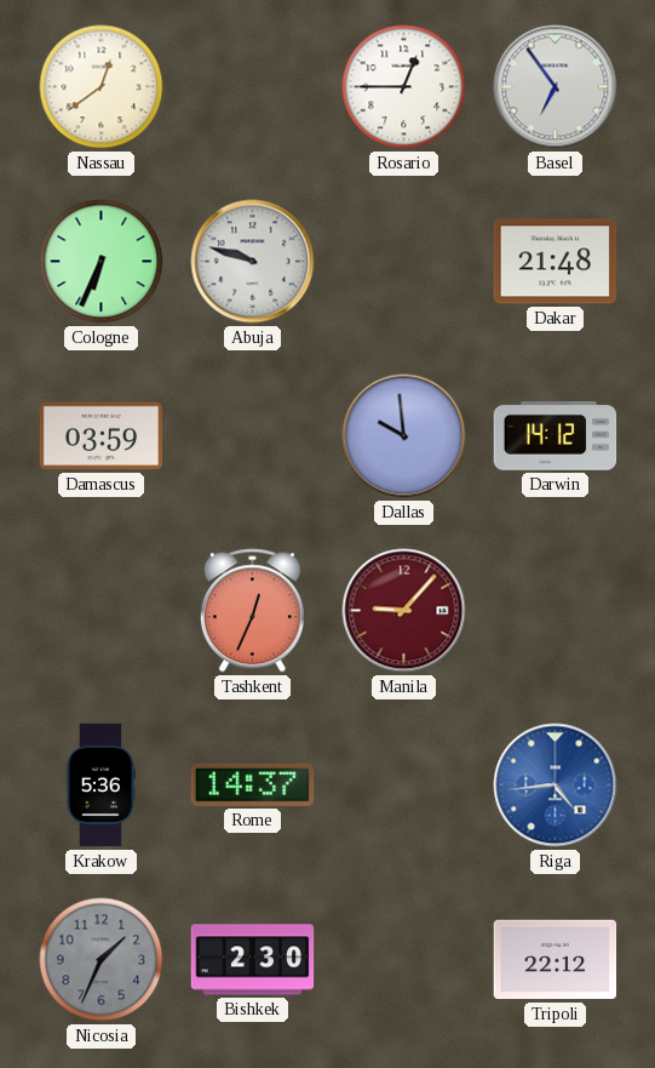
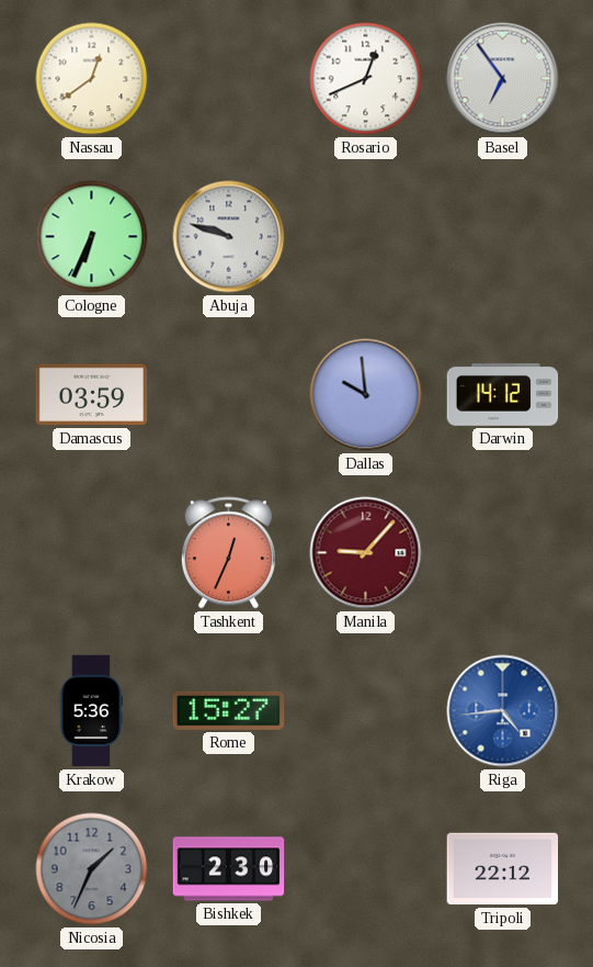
Rosario: 12:45 -> 12:41
Dakar: 21:48 -> none
Rome: 14:37 -> 15:27
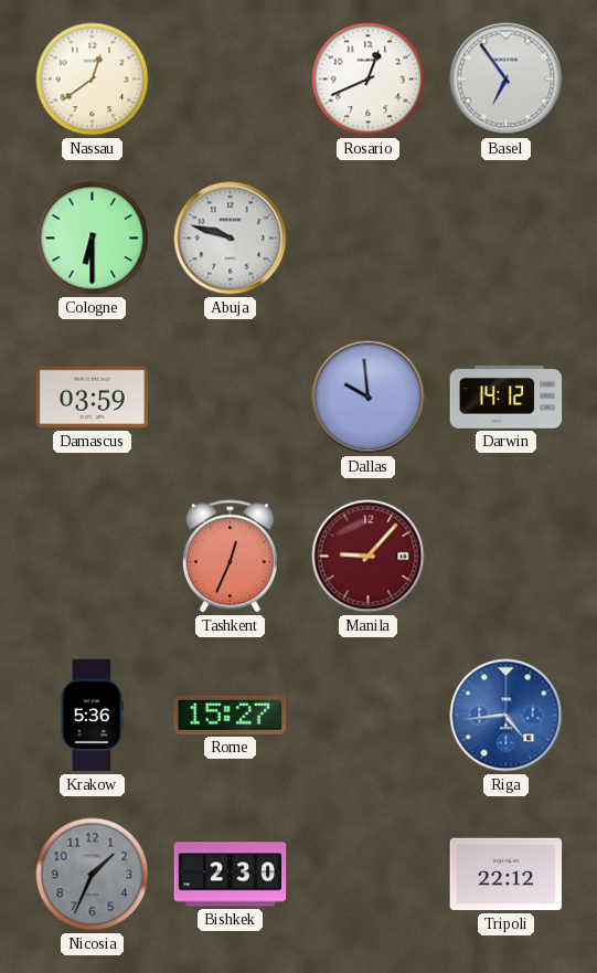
Cologne: 6:34 -> 6:30
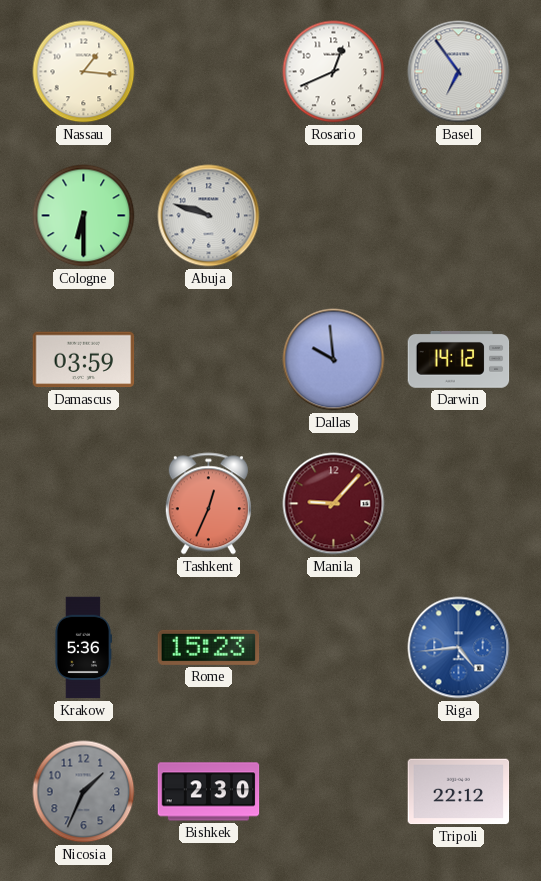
Nassau: 12:39 -> 1:16
Rome: 15:27 -> 15:23
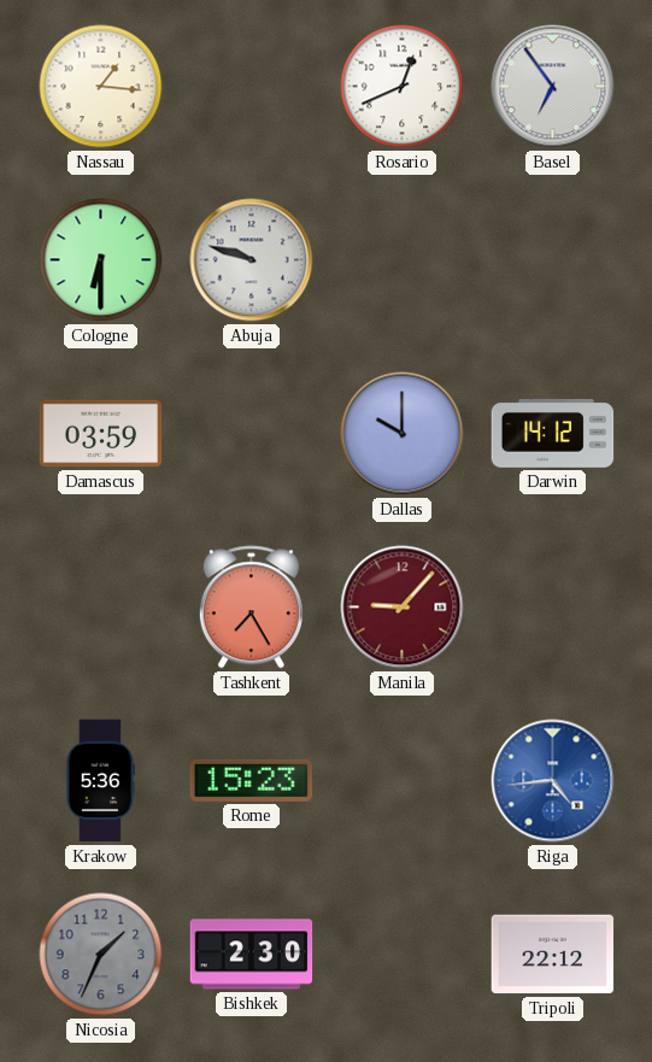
Dallas: 9:59 -> 10:00
Tashkent: 12:34 -> 7:25
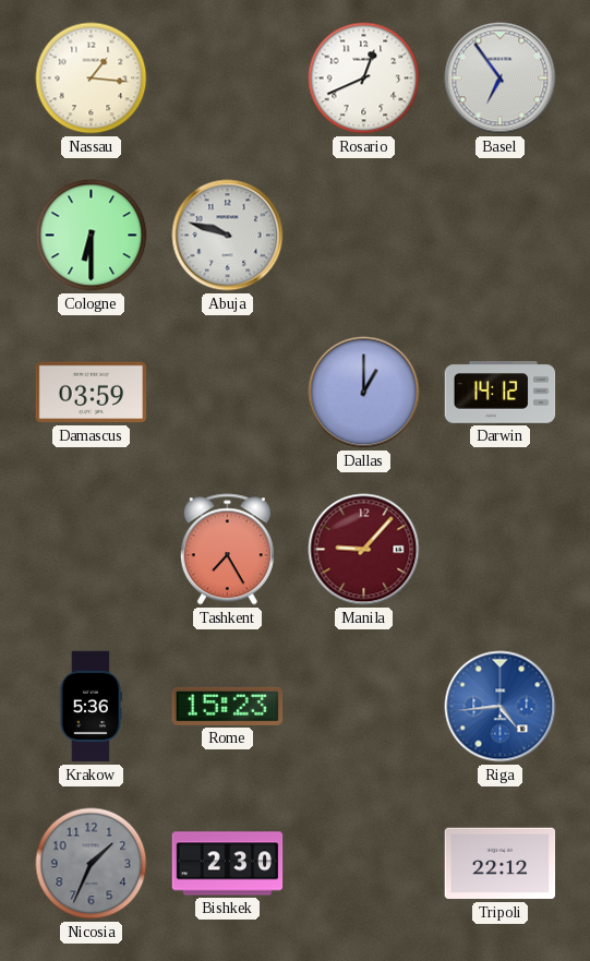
Dallas: 10:00 -> 1:00
